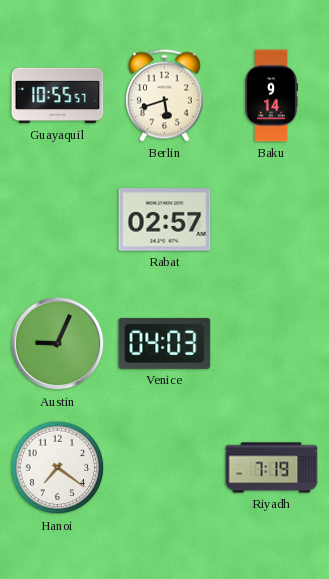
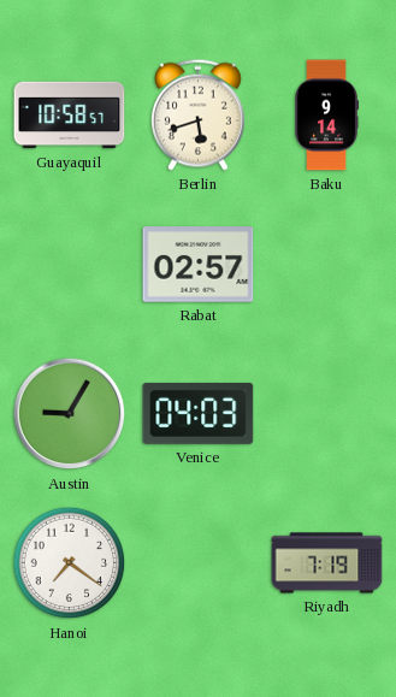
Guayaquil: 10:55 -> 10:58
Austin: 9:04 -> 9:05
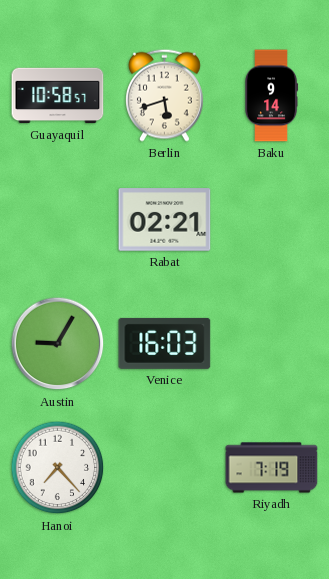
Rabat: 02:57 -> 02:21
Venice: 04:03 -> 16:03
Hanoi: 7:21 -> 7:23
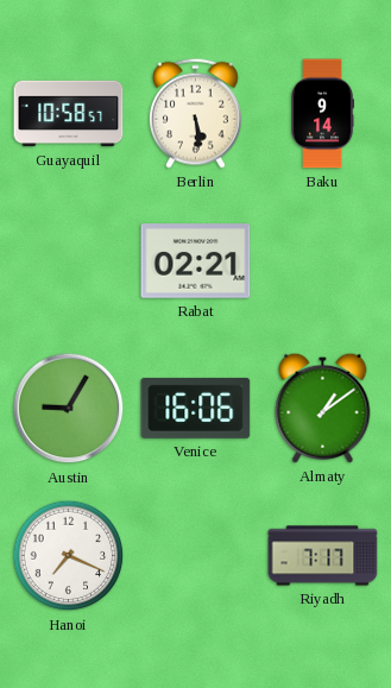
Berlin: 5:42 -> 5:29
Venice: 16:03 -> 16:06
Almaty: none -> 1:09
Hanoi: 7:23 -> 7:19
Riyadh: 7:19 -> 7:17
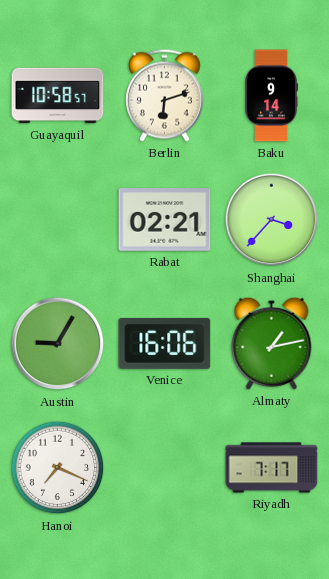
Berlin: 5:29 -> 6:12
Shanghai: none -> 3:37
Almaty: 1:09 -> 1:13
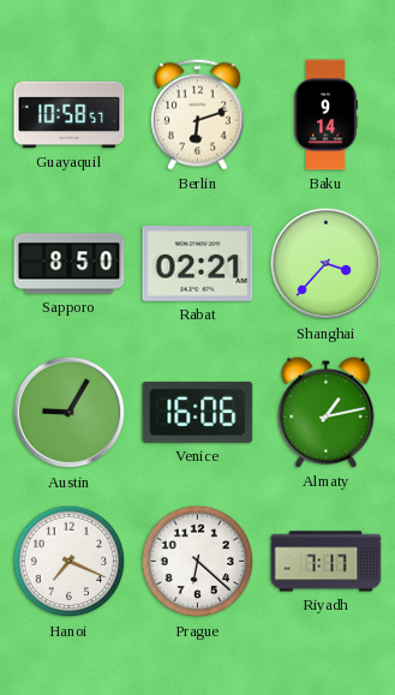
Sapporo: none -> 8:50
Prague: none -> 6:22
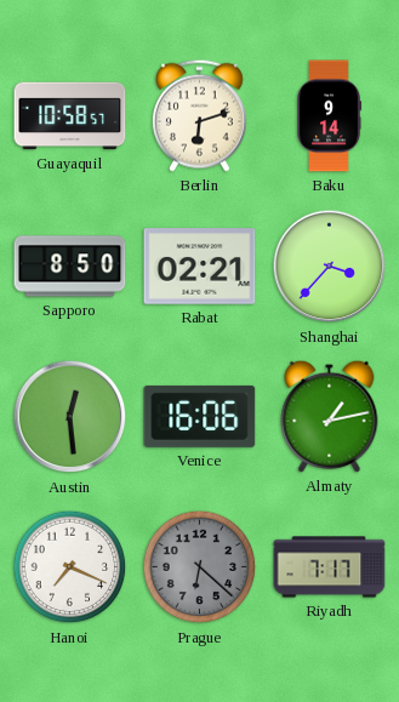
Austin: 9:05 -> 12:29
Prague dial: white -> grey
